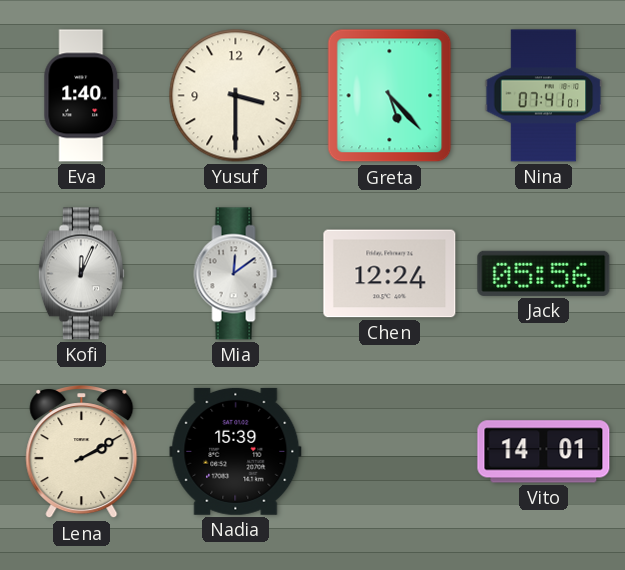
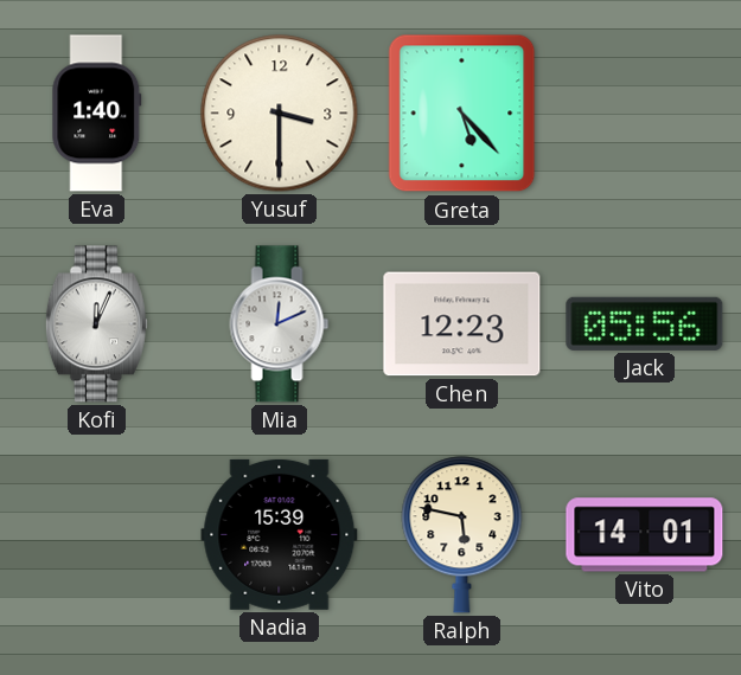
Nina: 07:41 -> none
Mia: 12:09 -> 12:11
Chen: 12:24 -> 12:23
Lena: 2:10 -> none
Ralph: none -> 5:47
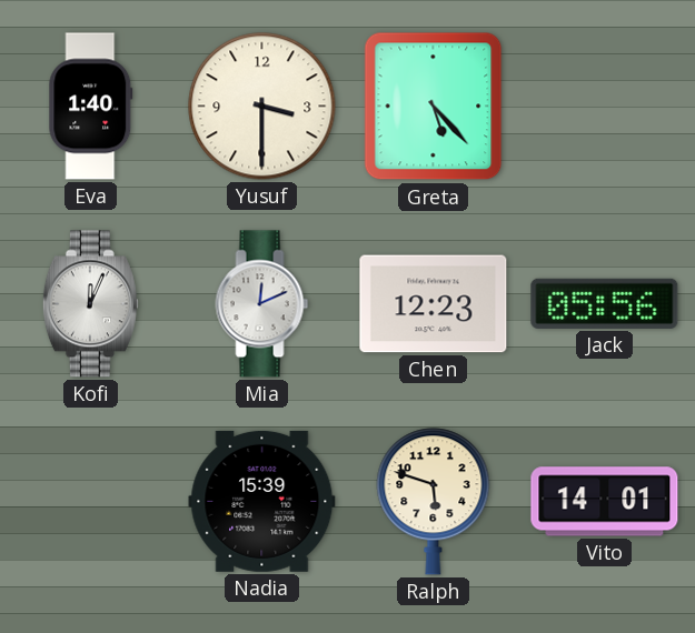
Ralph: 5:47 -> 5:48
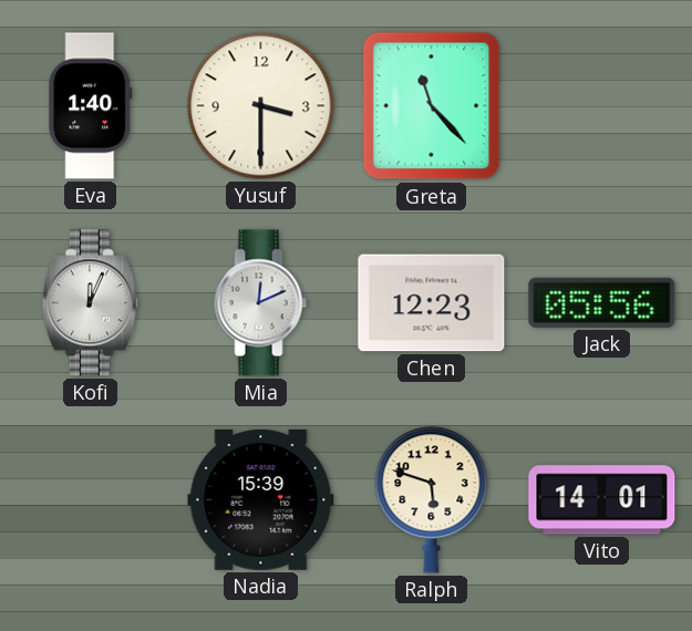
Greta: 5:23 -> 11:23
